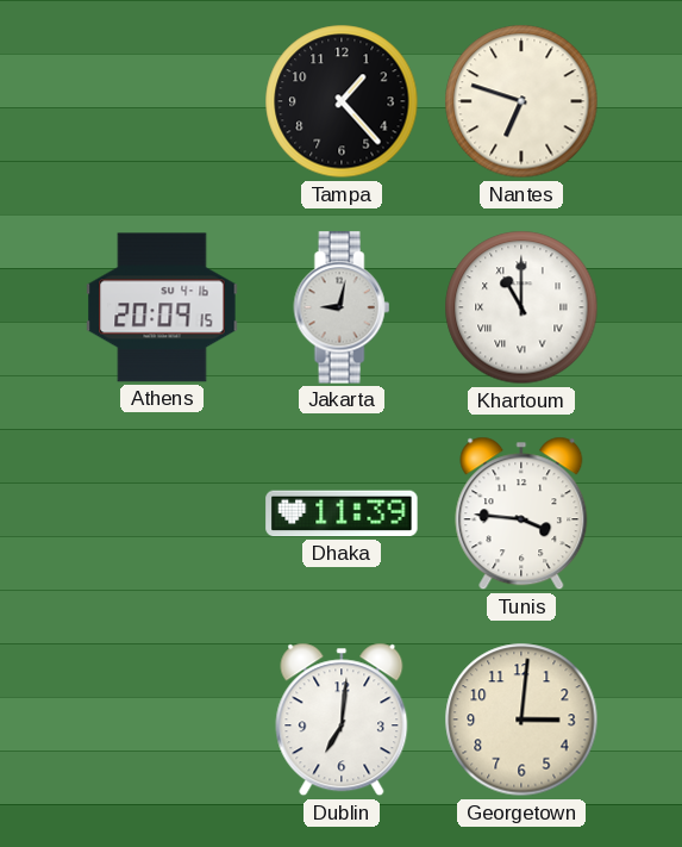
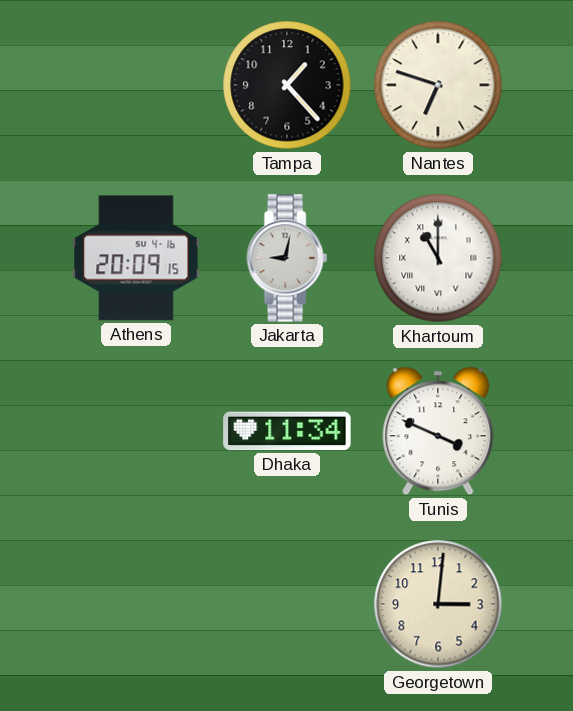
Dhaka: 11:39 -> 11:34
Tunis: 3:46 -> 3:49
Dublin: 7:01 -> none
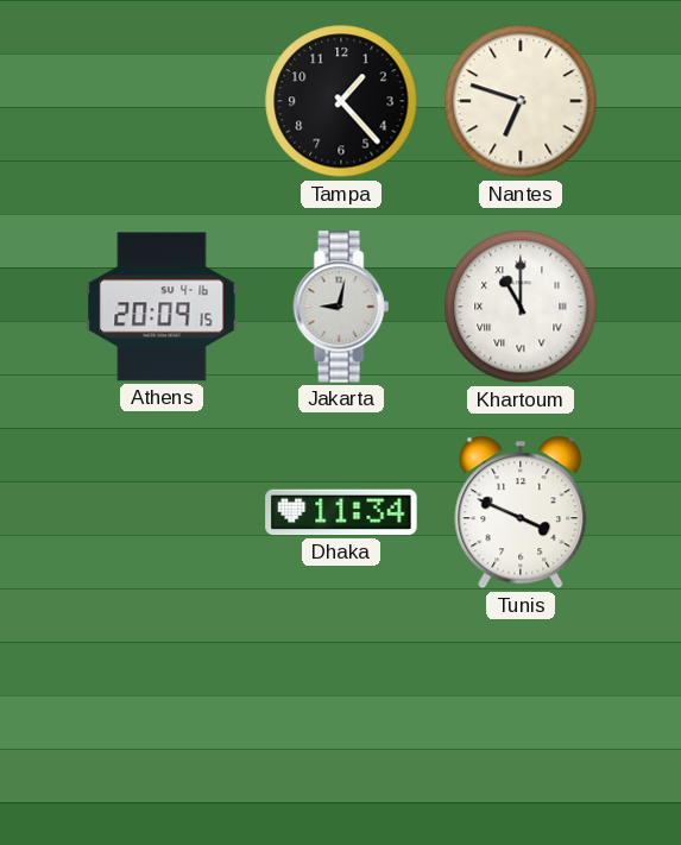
Georgetown: 3:01 -> none
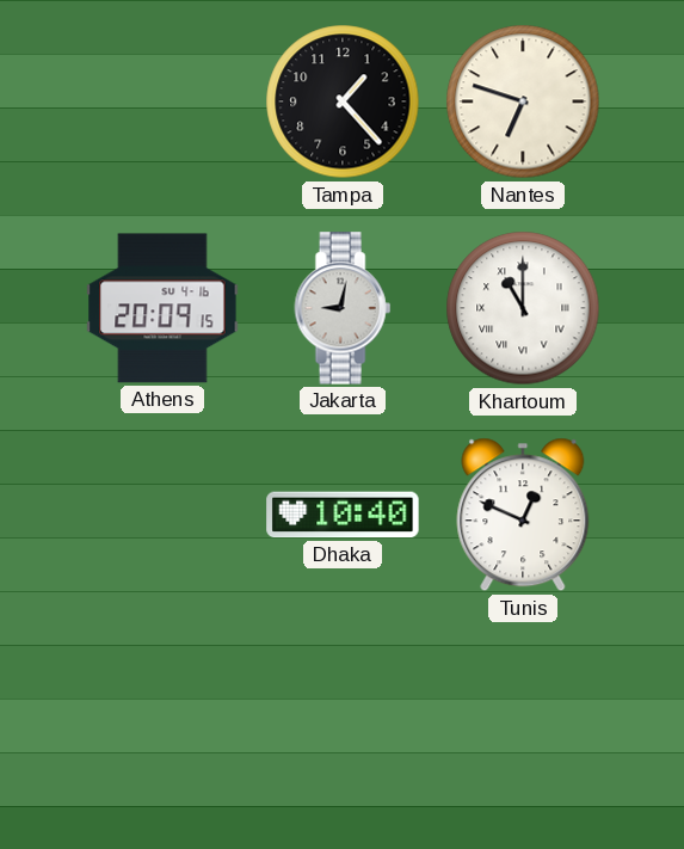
Dhaka: 11:34 -> 10:40
Tunis: 3:49 -> 12:49
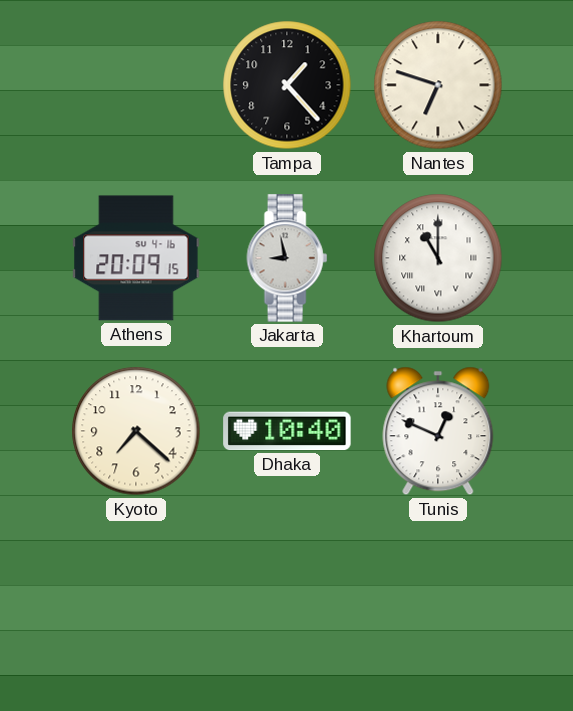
Jakarta: 9:02 -> 8:58
Kyoto: none -> 7:22
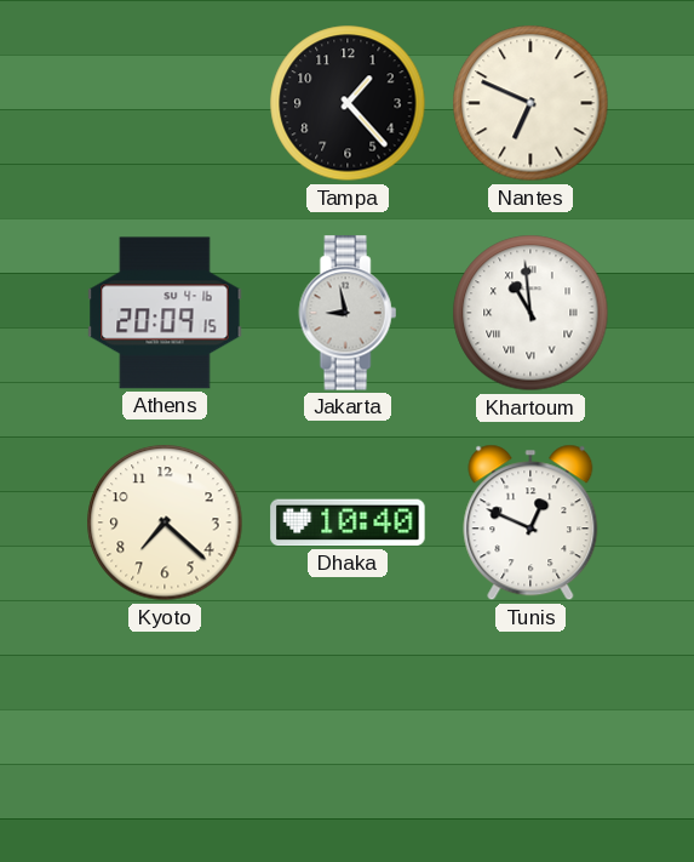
Nantes: 6:48 -> 6:49
Khartoum: 11:00 -> 10:59
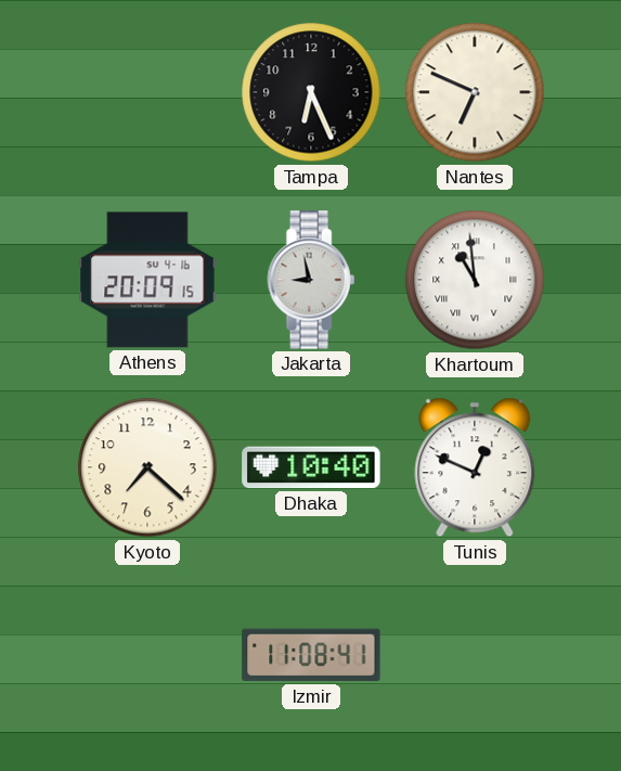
Tampa: 1:23 -> 6:26
Izmir: none -> 11:08
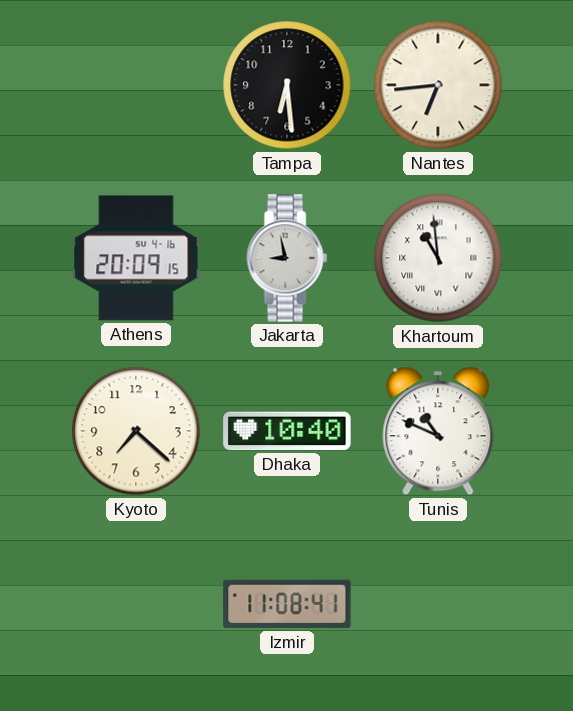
Tampa: 6:26 -> 6:29
Nantes: 6:49 -> 6:44
Tunis: 12:49 -> 10:49
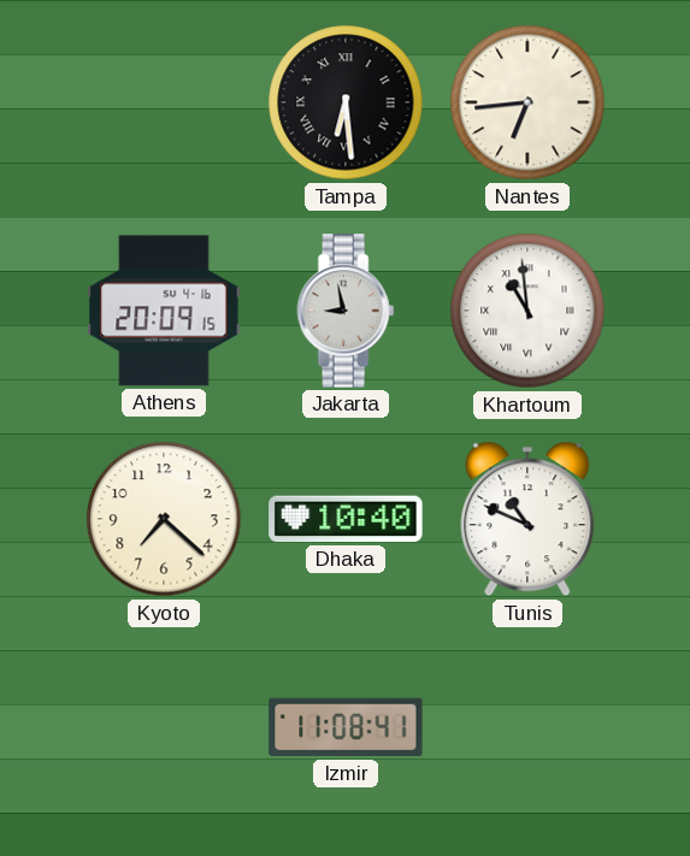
Tampa numerals: Arabic -> Roman
